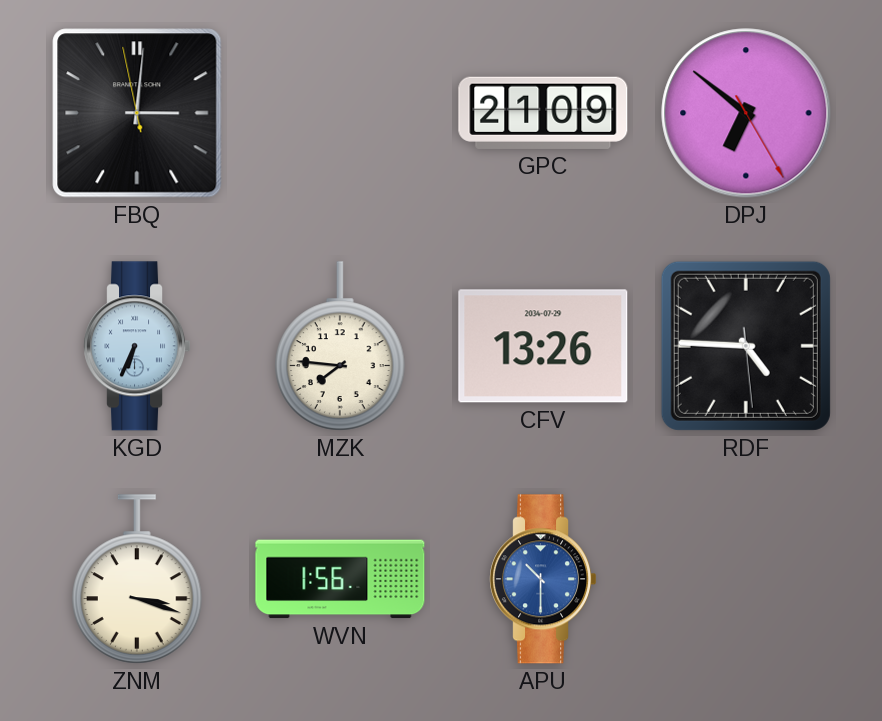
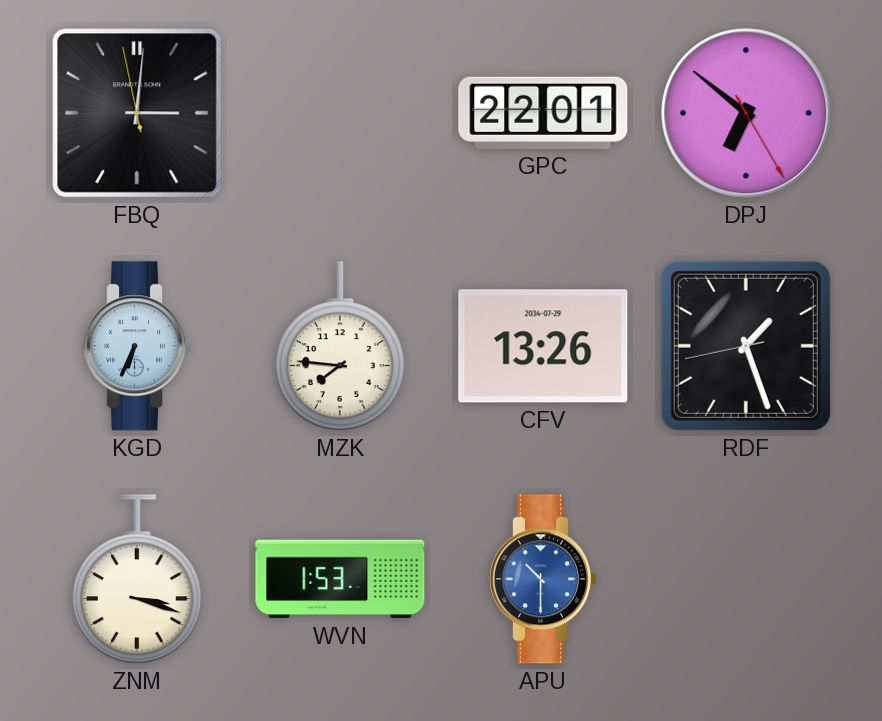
GPC: 21:09 -> 22:01
RDF: 4:45 -> 1:26
WVN: 1:56 -> 1:53
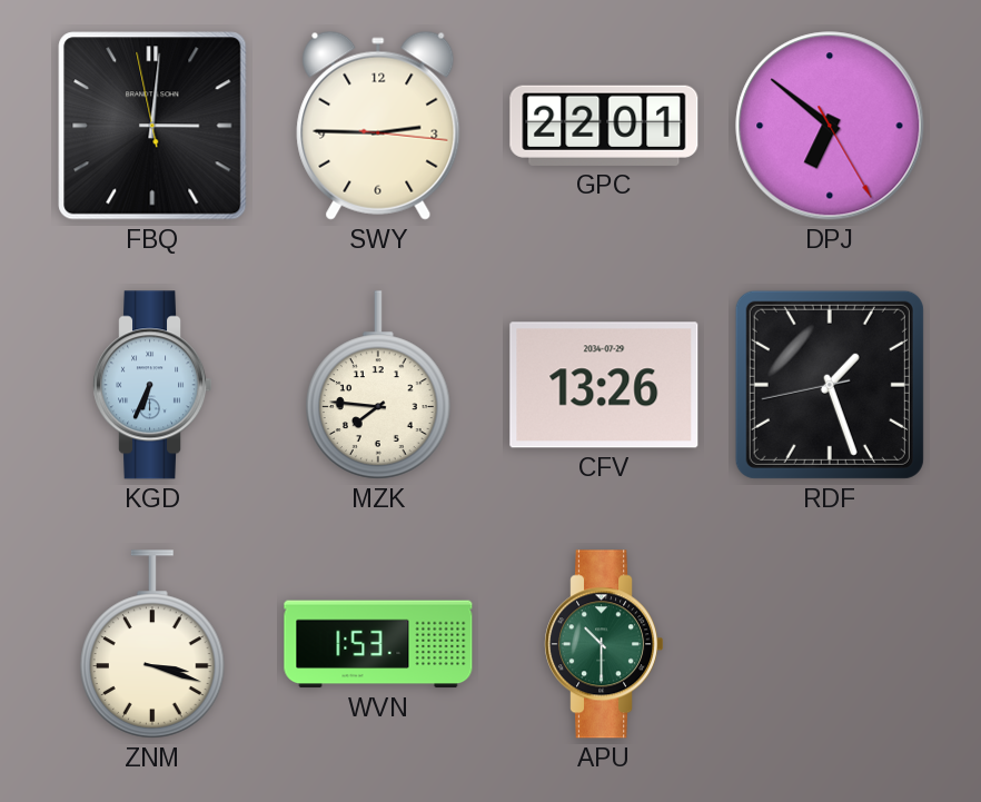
SWY: none -> 2:45
APU dial: blue -> green
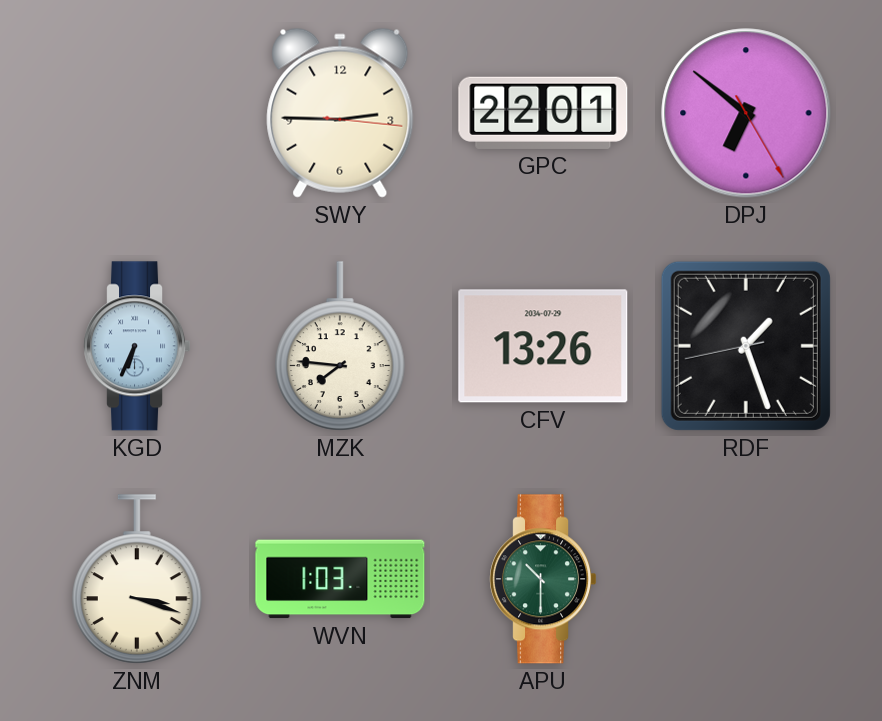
FBQ: 3:00 -> none
WVN: 1:53 -> 1:03
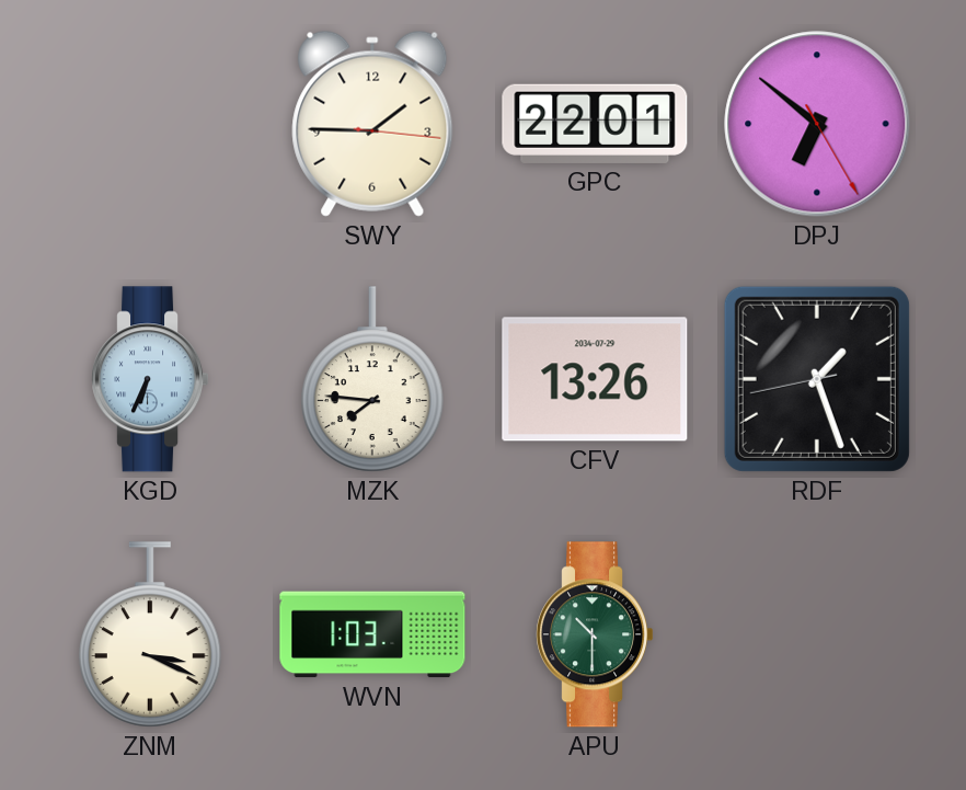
SWY: 2:45 -> 1:45
ZNM: 3:18 -> 3:19
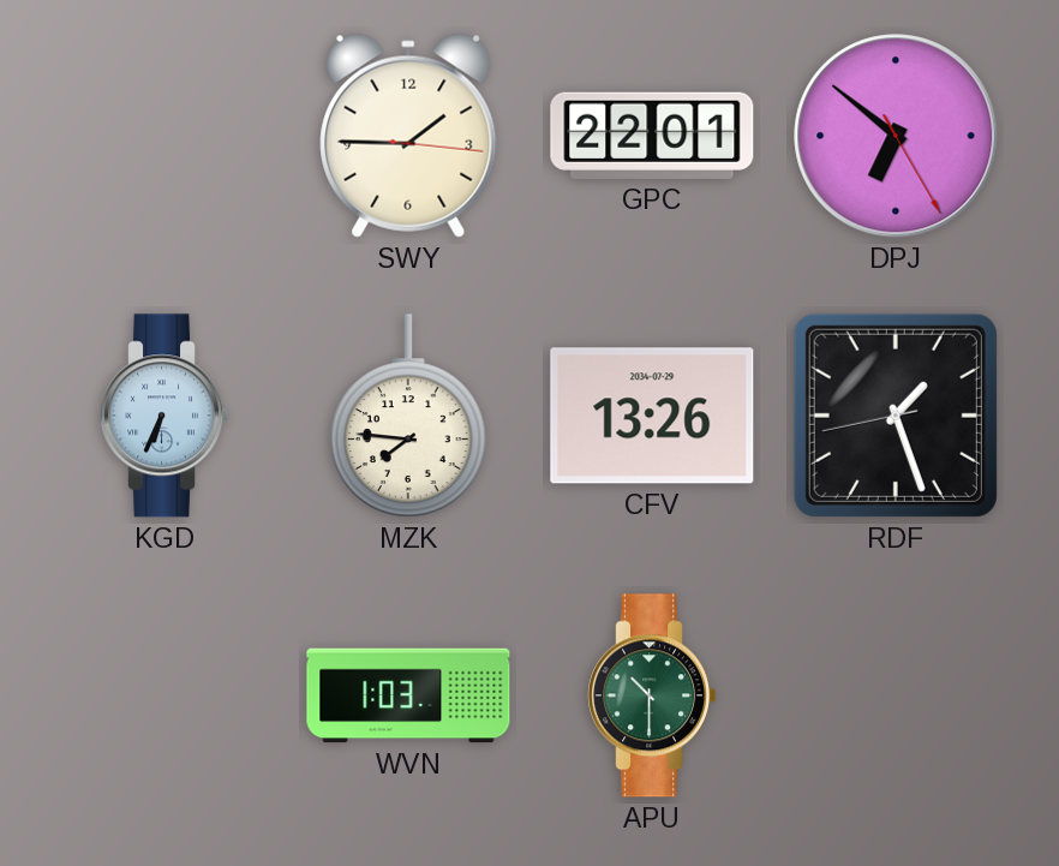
ZNM: 3:19 -> none
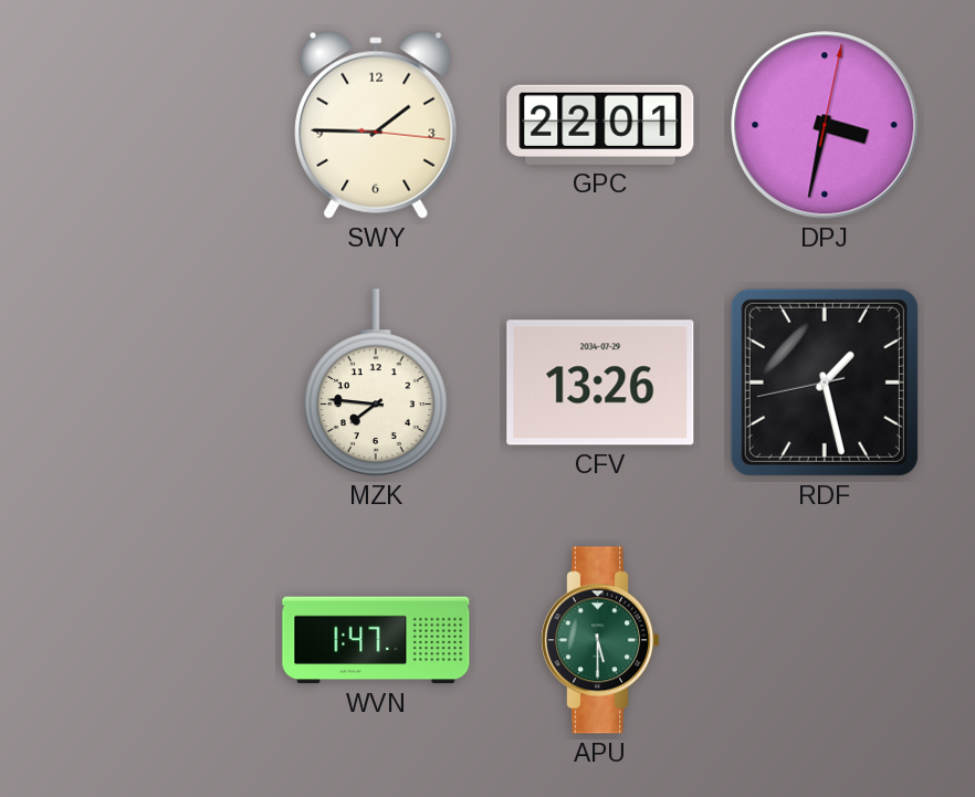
DPJ: 6:51 -> 3:32
KGD: 6:34 -> none
RDF: 1:26 -> 1:27
WVN: 1:03 -> 1:47
APU: 10:30 -> 5:30
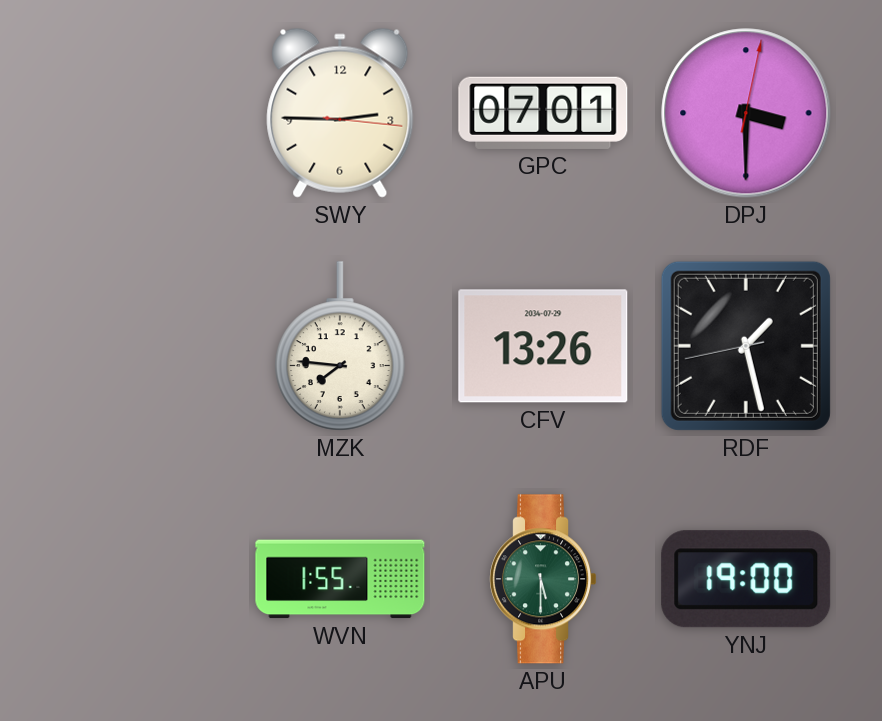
SWY: 1:45 -> 2:45
GPC: 22:01 -> 07:01
DPJ: 3:32 -> 3:30
WVN: 1:47 -> 1:55
YNJ: none -> 19:00
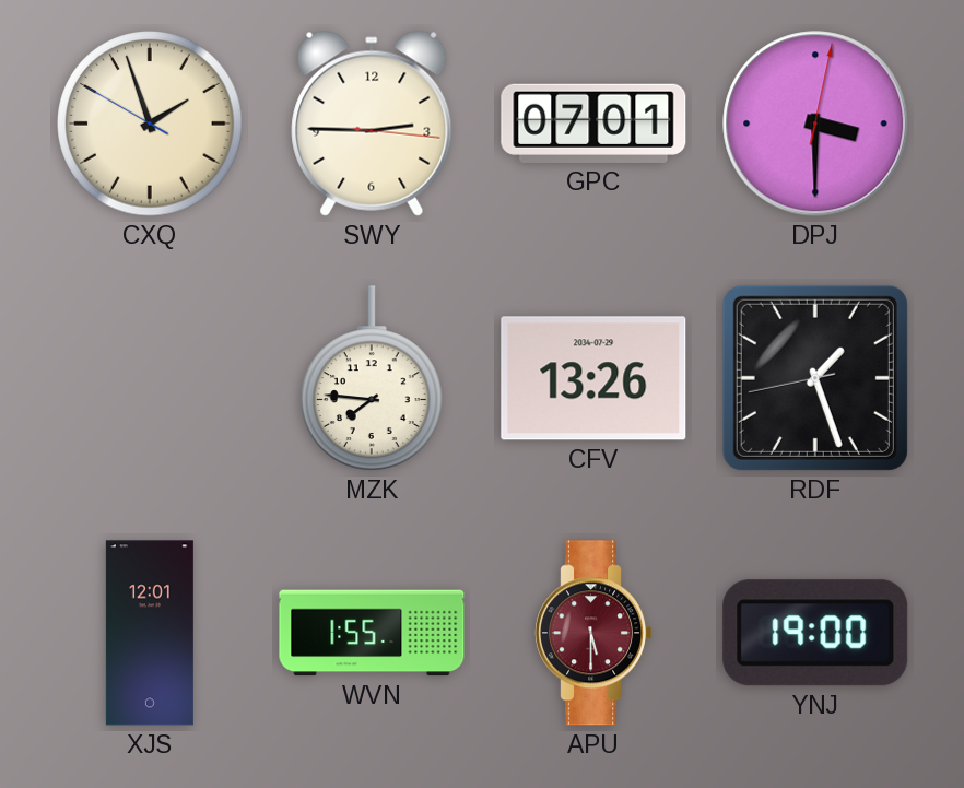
CXQ: none -> 1:56
RDF: 1:27 -> 1:26
XJS: none -> 12:01
APU dial: green -> burgundy
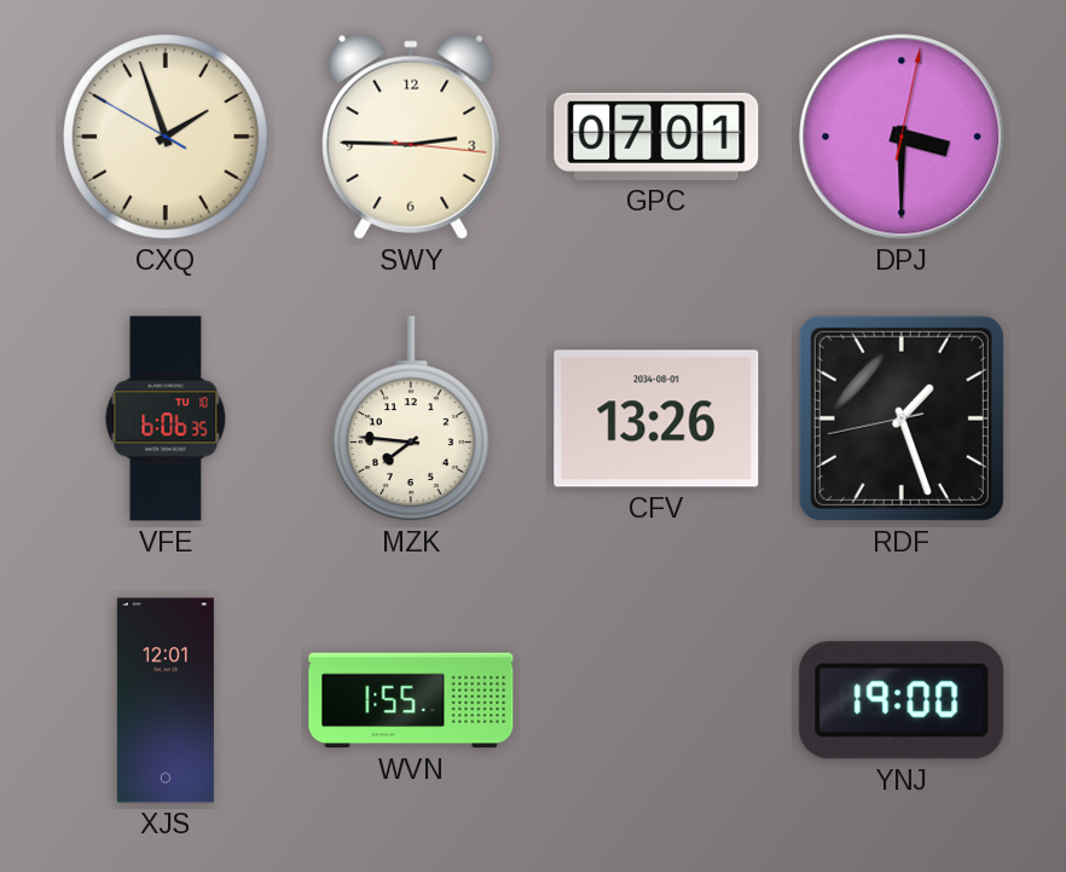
VFE: none -> 6:06
CFV date: 2034-07-29 -> 2034-08-01
APU: 5:30 -> none
